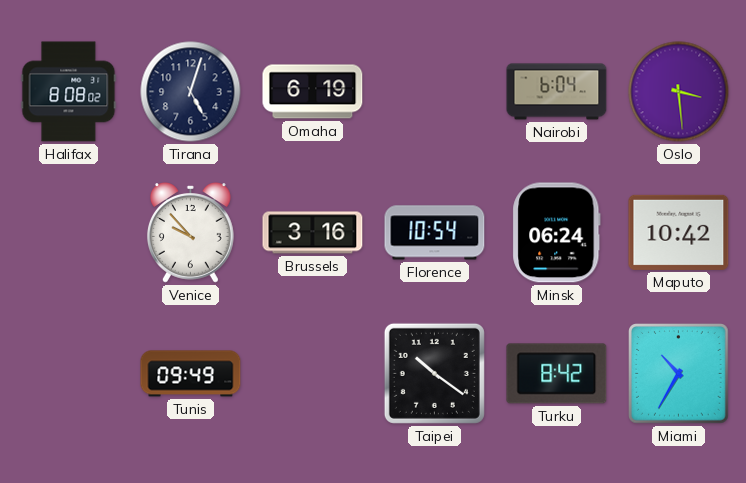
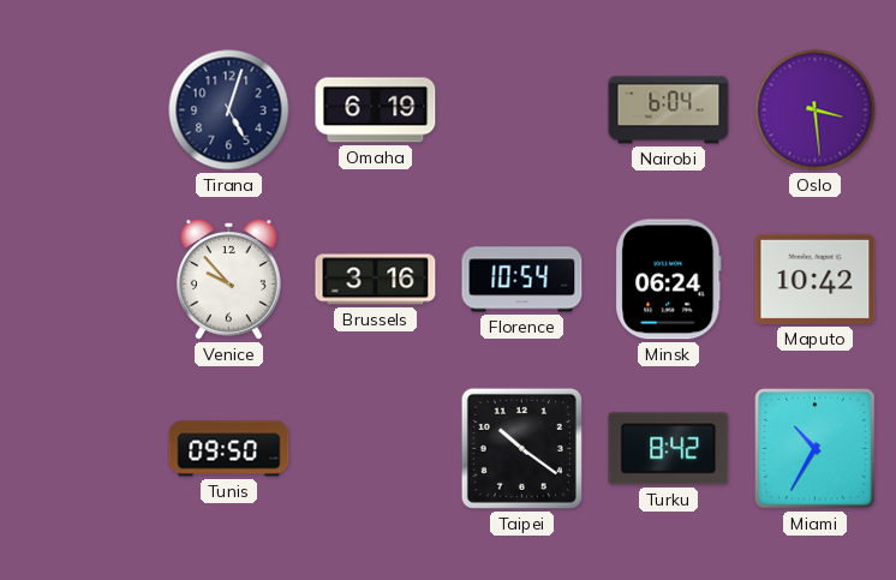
Halifax: 8:08 -> none
Tunis: 09:49 -> 09:50
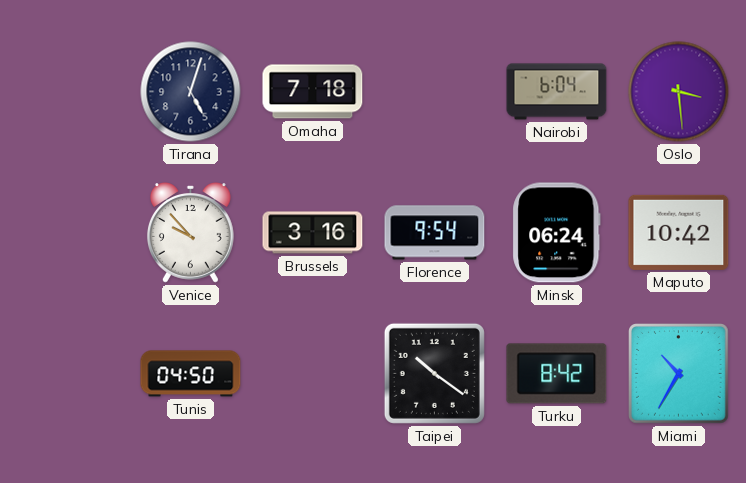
Omaha: 6:19 -> 7:18
Florence: 10:54 -> 9:54
Tunis: 09:50 -> 04:50
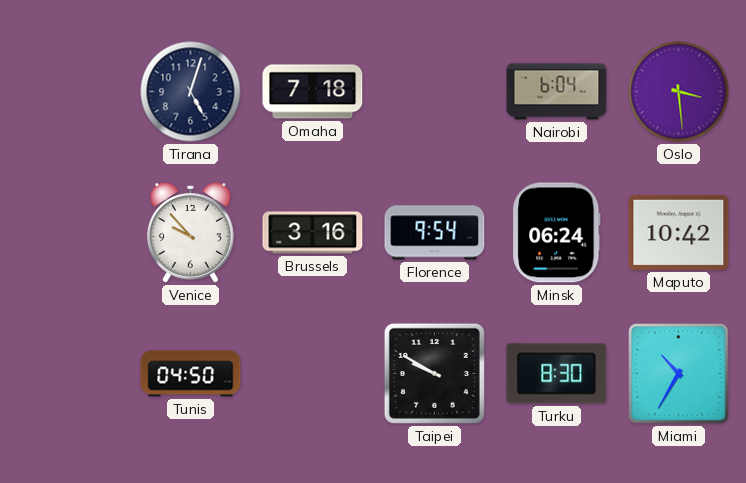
Taipei: 10:21 -> 9:50
Turku: 8:42 -> 8:30
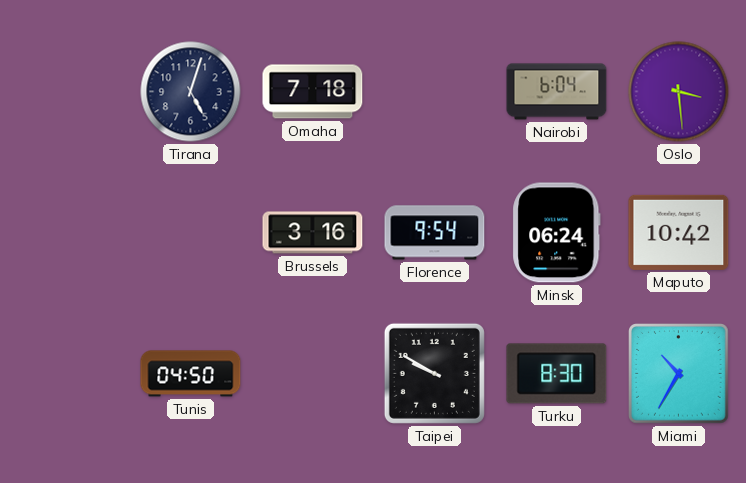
Venice: 9:53 -> none
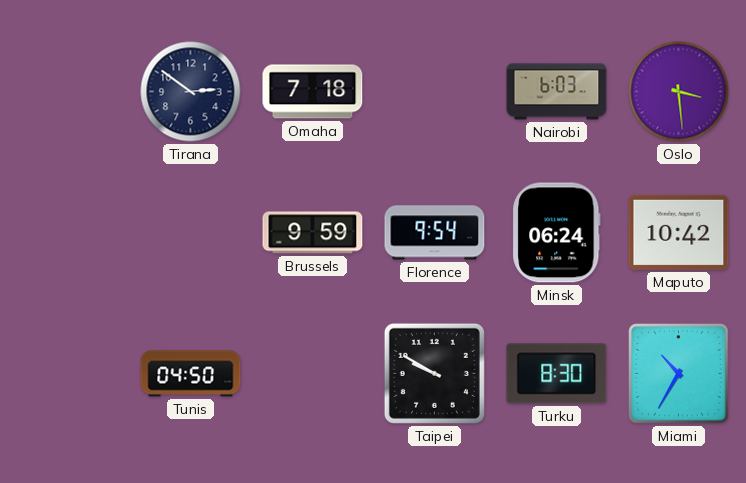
Tirana: 5:03 -> 2:51
Nairobi: 6:04 -> 6:03
Brussels: 3:16 -> 9:59
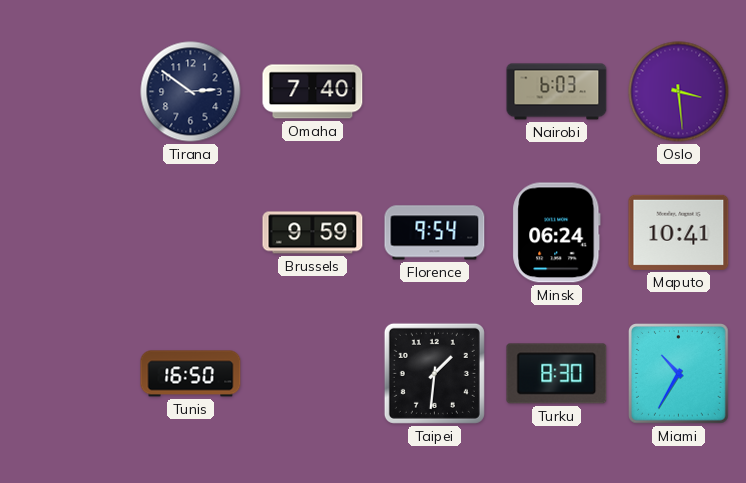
Omaha: 7:18 -> 7:40
Maputo: 10:42 -> 10:41
Tunis: 04:50 -> 16:50
Taipei: 9:50 -> 1:31
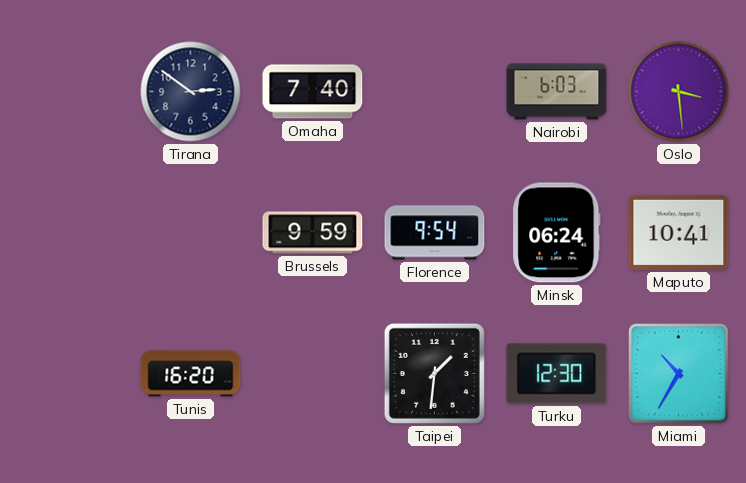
Tunis: 16:50 -> 16:20
Turku: 8:30 -> 12:30
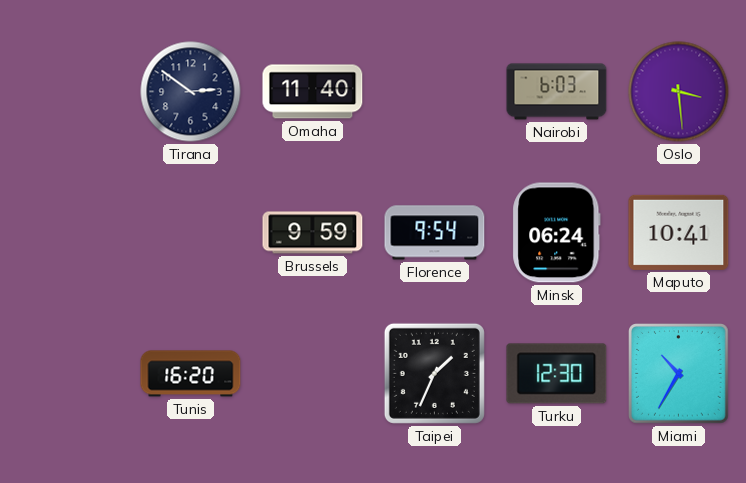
Omaha: 7:40 -> 11:40
Taipei: 1:31 -> 1:34
